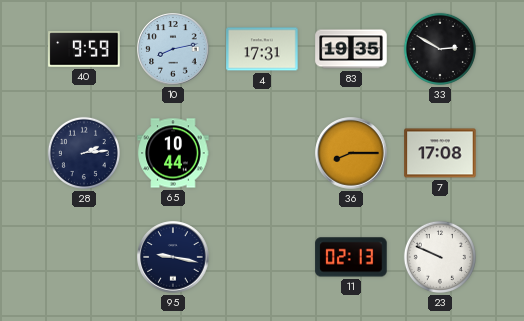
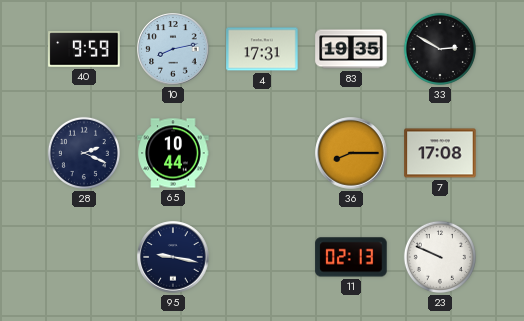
28: 2:14 -> 2:19
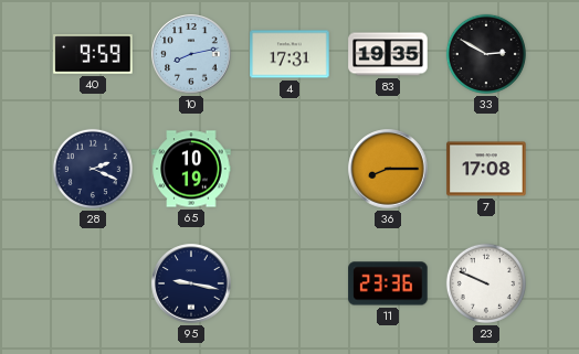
65: 10:44 -> 10:19
11: 02:13 -> 23:36
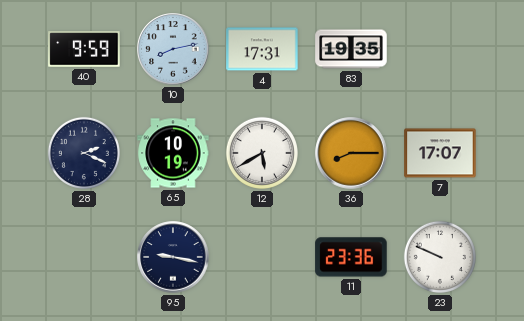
33: 2:50 -> none
12: none -> 5:40
7: 17:08 -> 17:07
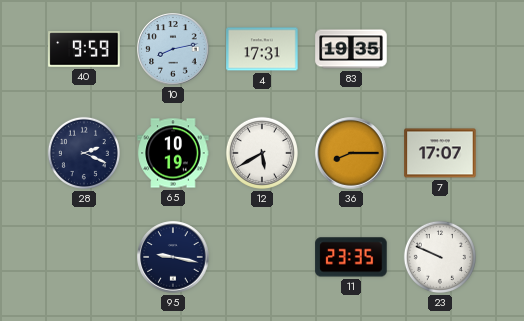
11: 23:36 -> 23:35
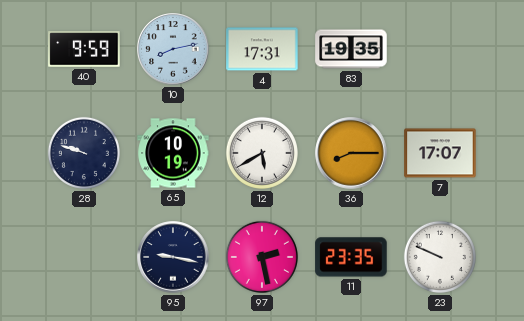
28: 2:19 -> 9:48
97: none -> 2:28
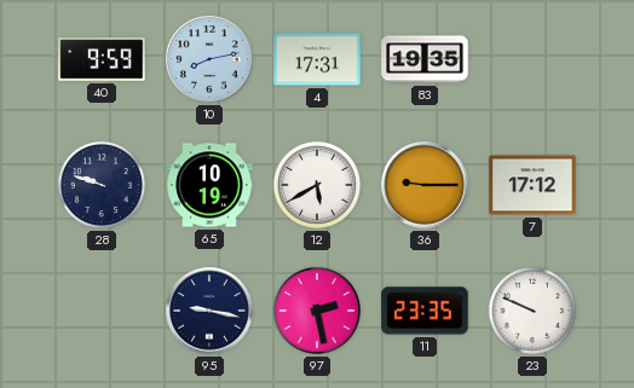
36: 8:15 -> 9:15
7: 17:07 -> 17:12
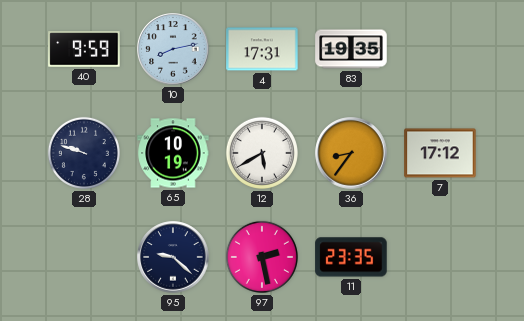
36: 9:15 -> 8:36
95: 9:17 -> 9:22
23: 9:49 -> none
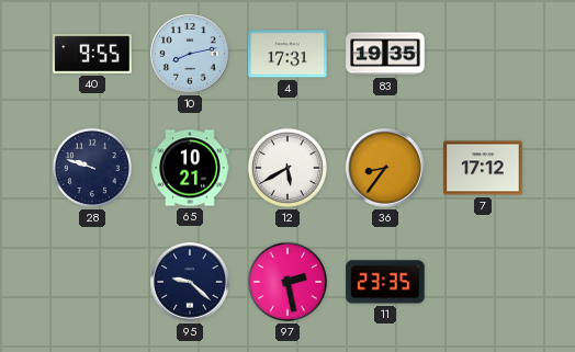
40: 9:59 -> 9:55
65: 10:19 -> 10:21
